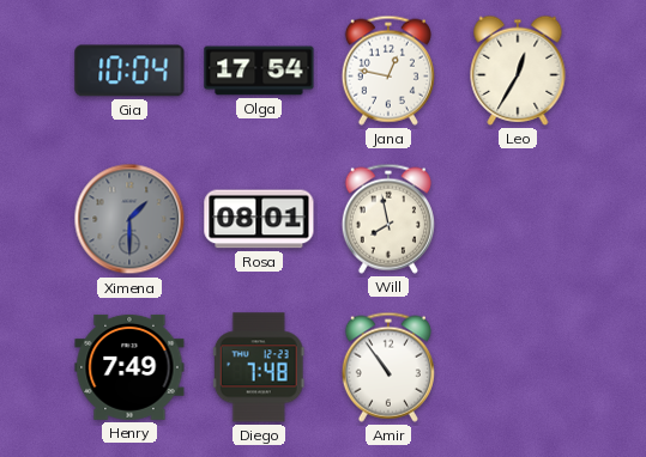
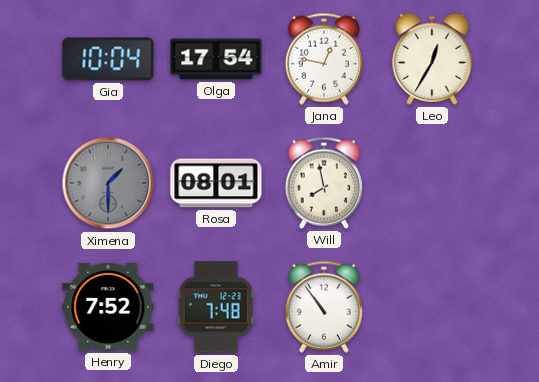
Henry: 7:49 -> 7:52
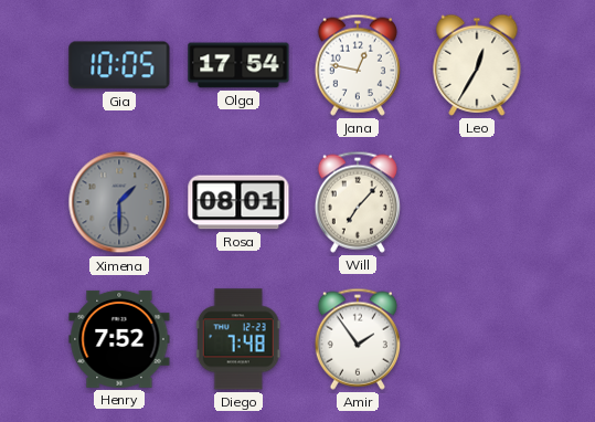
Gia: 10:04 -> 10:05
Will: 7:58 -> 7:07
Amir: 10:54 -> 1:54
